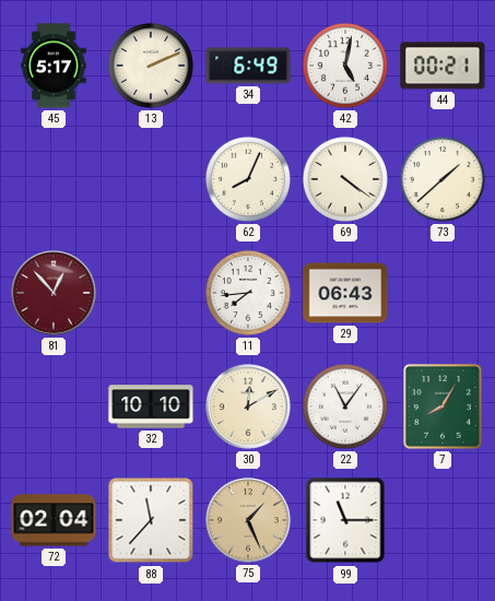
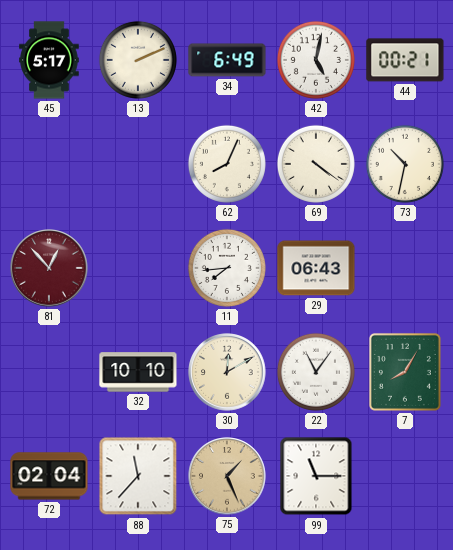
73: 1:38 -> 10:32
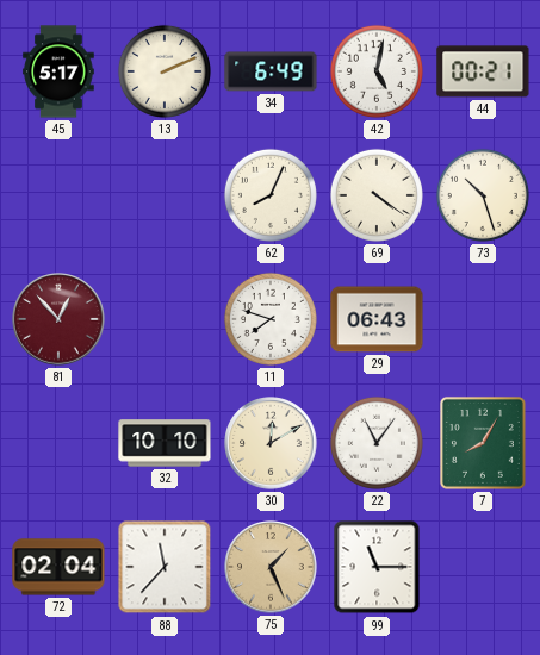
73: 10:32 -> 10:27
11: 7:44 -> 7:48
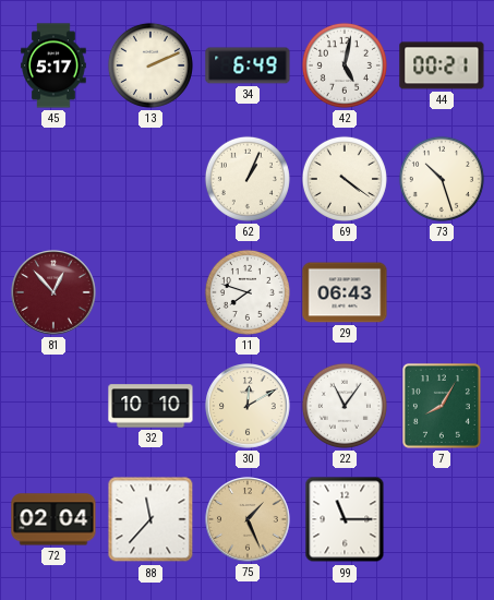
62: 8:04 -> 1:04
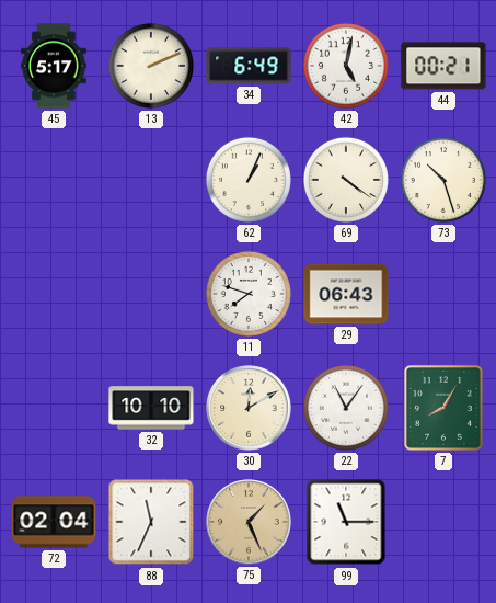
81: 12:53 -> none
88: 11:37 -> 11:34
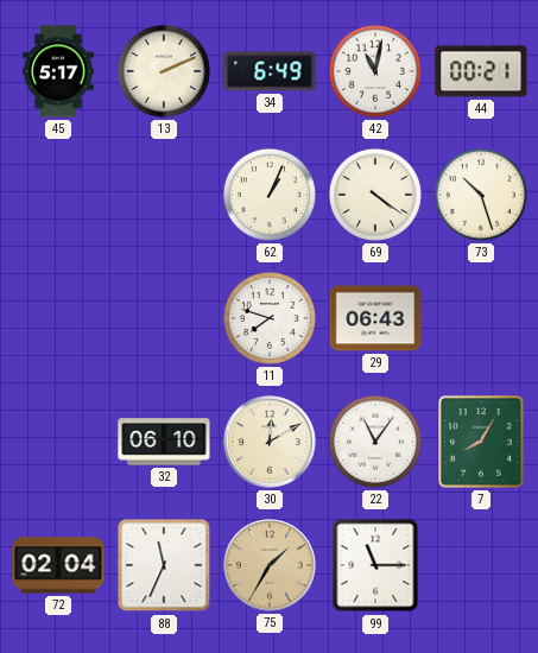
42: 5:02 -> 11:02
32: 10:10 -> 06:10
75: 1:26 -> 1:35
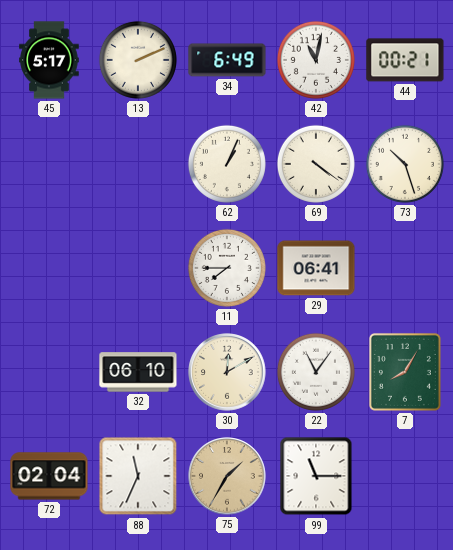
11: 7:48 -> 7:45
29: 06:43 -> 06:41
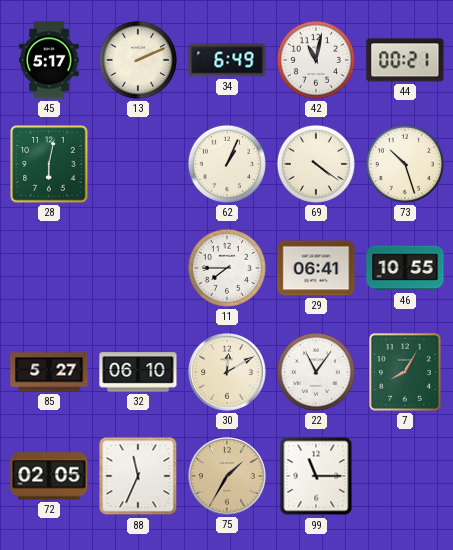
28: none -> 6:02
46: none -> 10:55
85: none -> 5:27
72: 02:04 -> 02:05
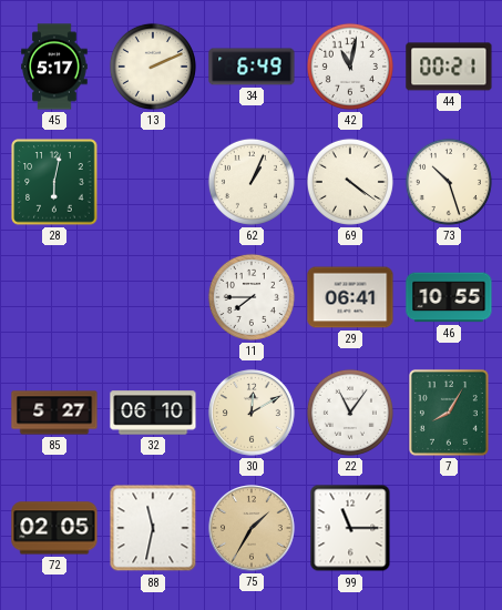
88: 11:34 -> 11:32
